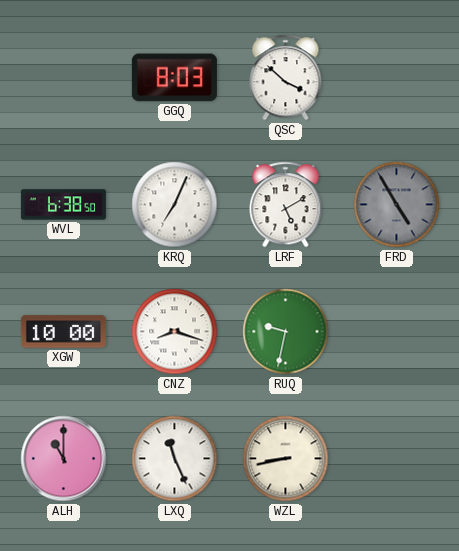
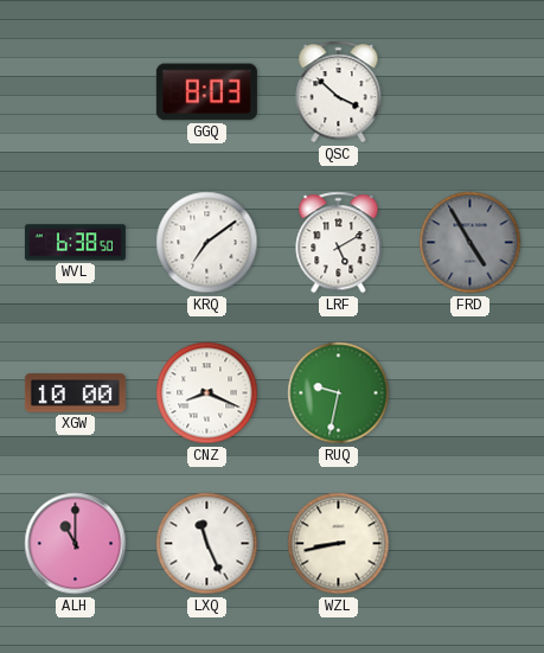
KRQ: 7:04 -> 7:09
CNZ: 8:18 -> 8:19
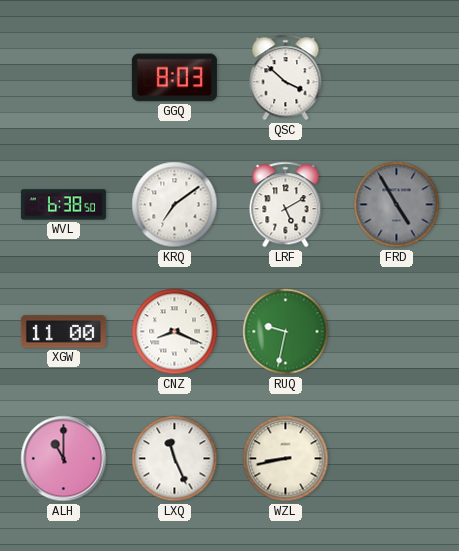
XGW: 10:00 -> 11:00
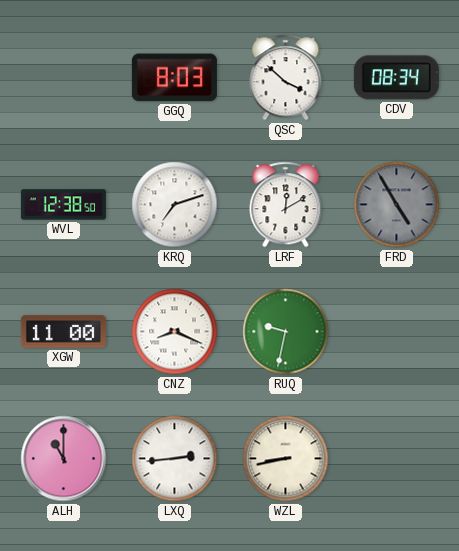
CDV: none -> 08:34
WVL: 6:38 -> 12:38
KRQ: 7:09 -> 7:12
LRF: 5:10 -> 12:10
LXQ: 11:26 -> 2:44
